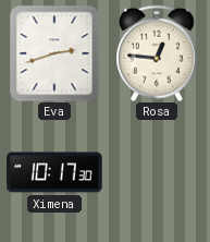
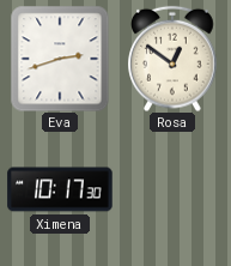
Rosa: 12:46 -> 12:51
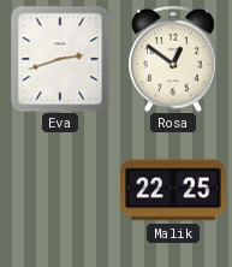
Ximena: 10:17 -> none
Malik: none -> 22:25
